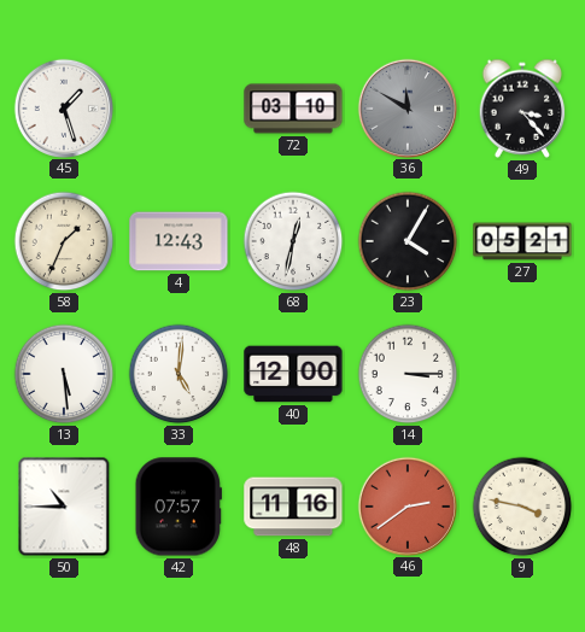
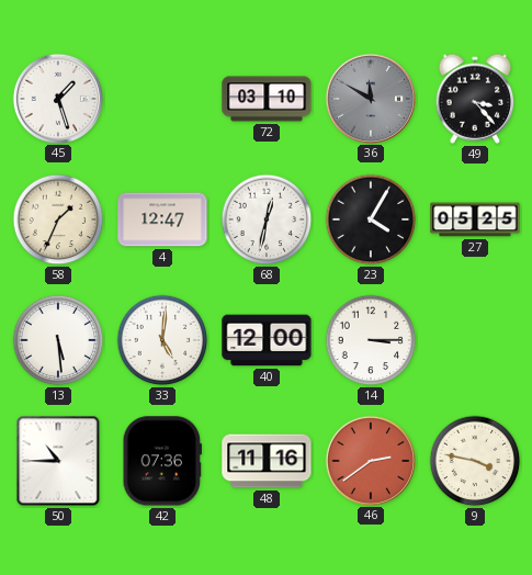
4: 12:43 -> 12:47
27: 05:21 -> 05:25
42: 07:57 -> 07:36
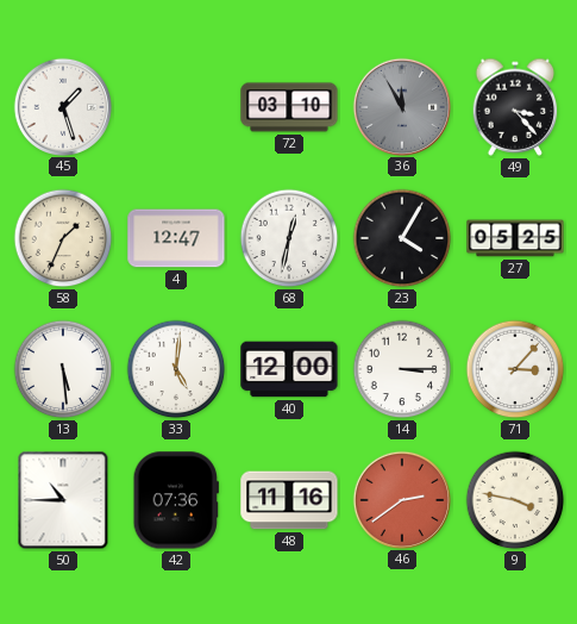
36: 11:50 -> 11:55
71: none -> 3:07
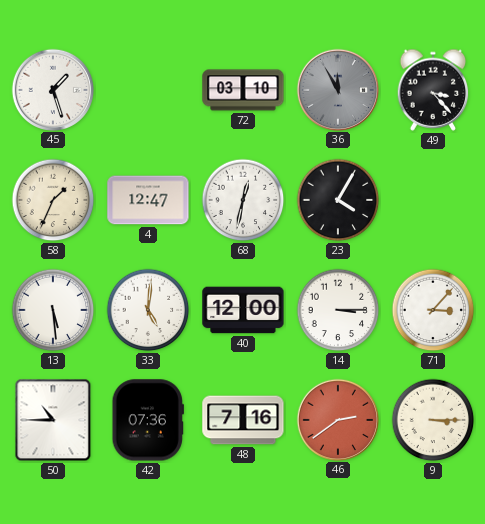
27: 05:25 -> none
48: 11:16 -> 7:16
9: 3:47 -> 3:15
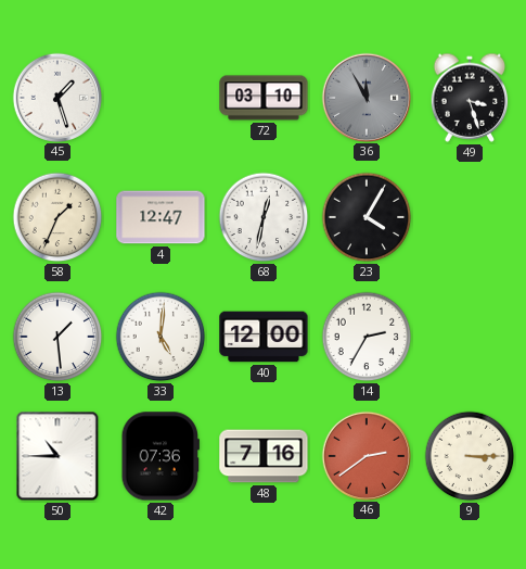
49: 3:23 -> 3:27
13: 5:29 -> 1:29
14: 3:15 -> 2:35
71: 3:07 -> none
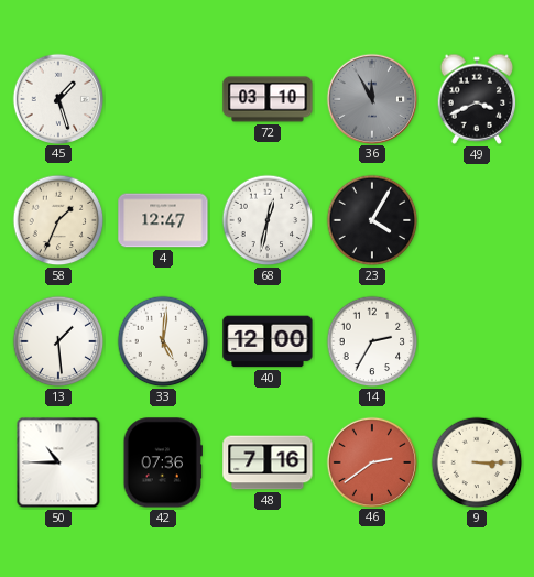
49: 3:27 -> 3:41
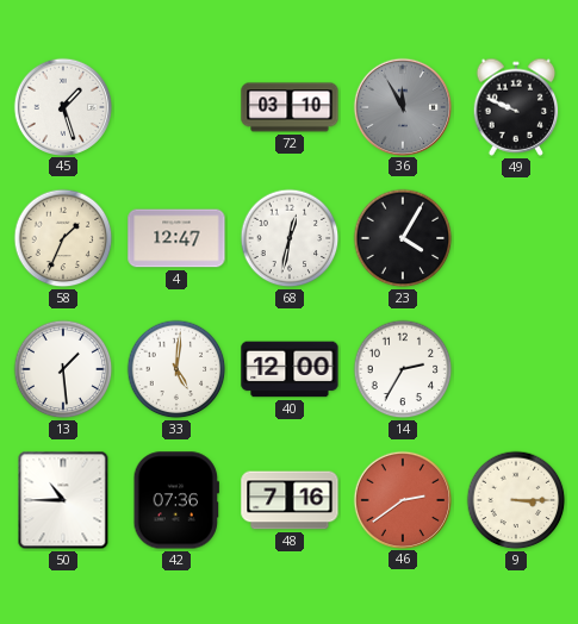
49: 3:41 -> 9:49
